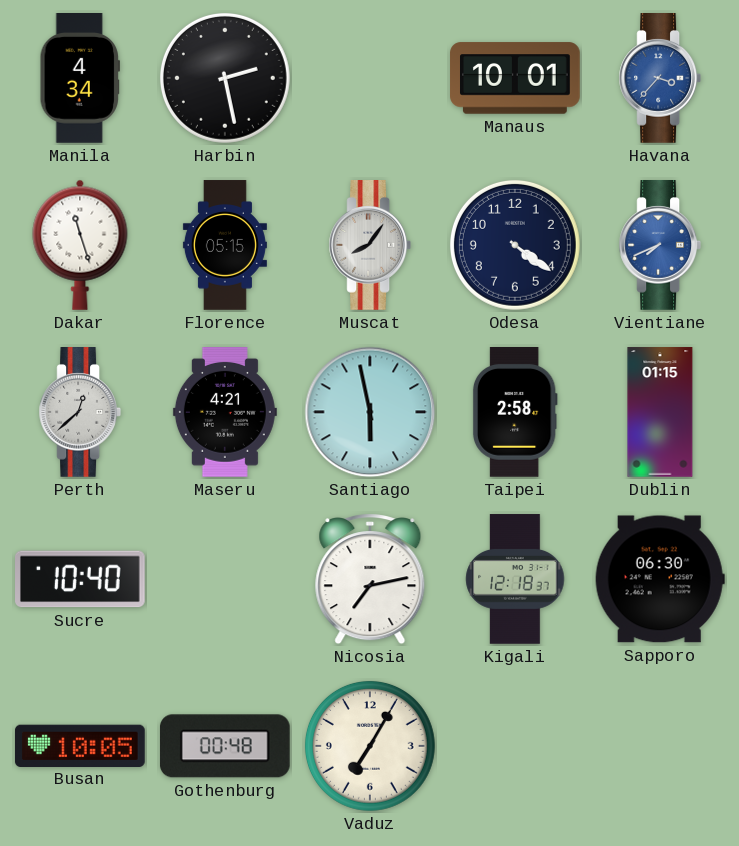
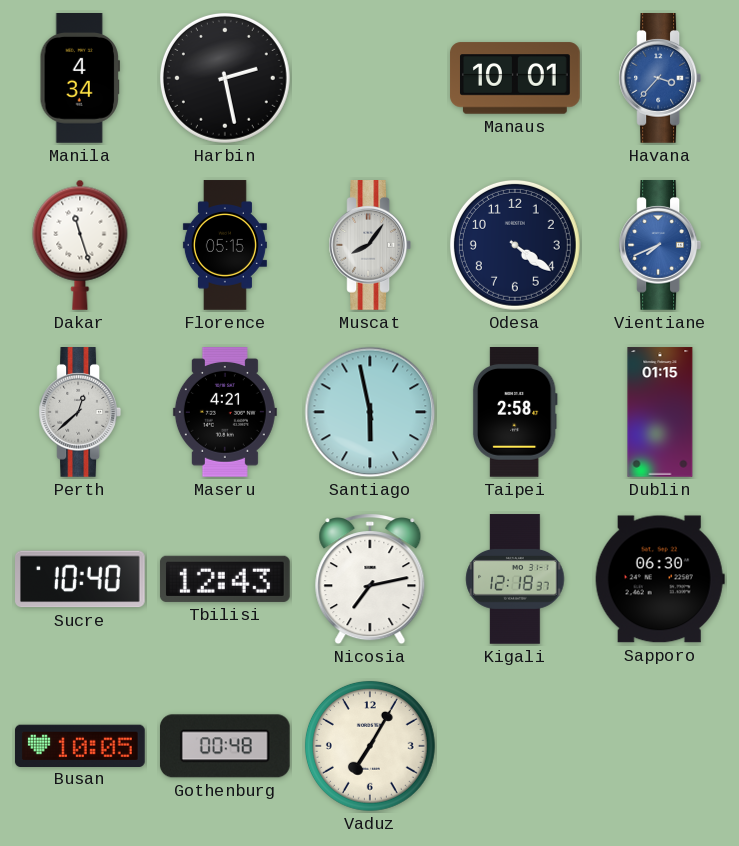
Tbilisi: none -> 12:43
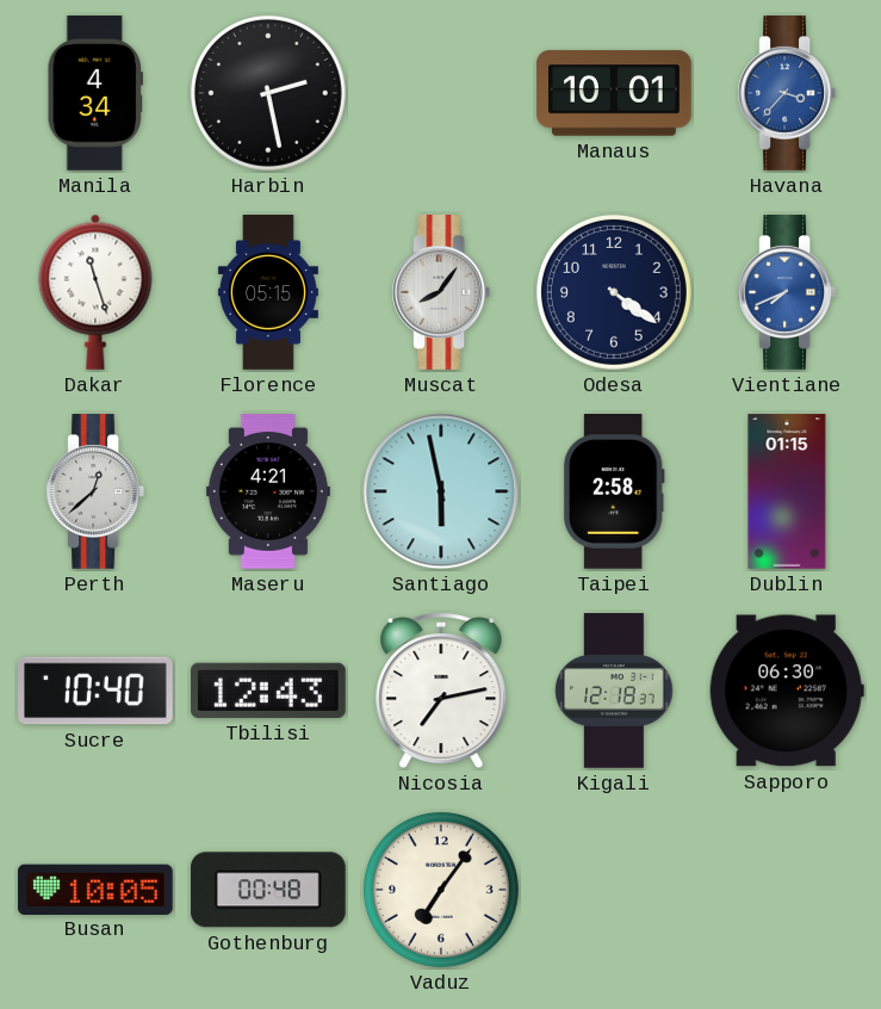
Vaduz: 7:05 -> 7:06
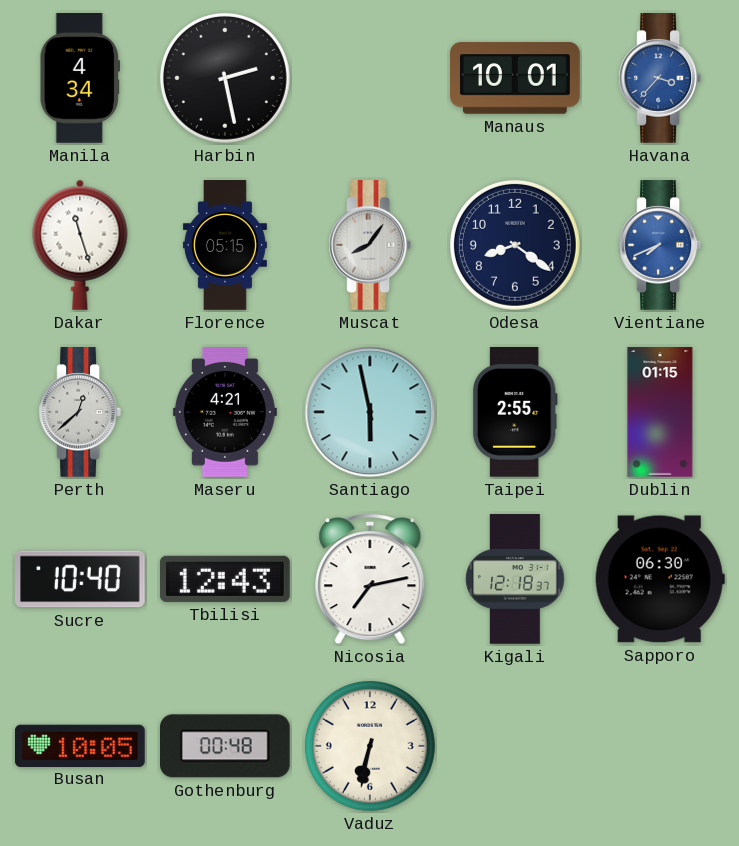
Odesa: 4:21 -> 8:21
Taipei: 2:58 -> 2:55
Vaduz: 7:06 -> 6:32
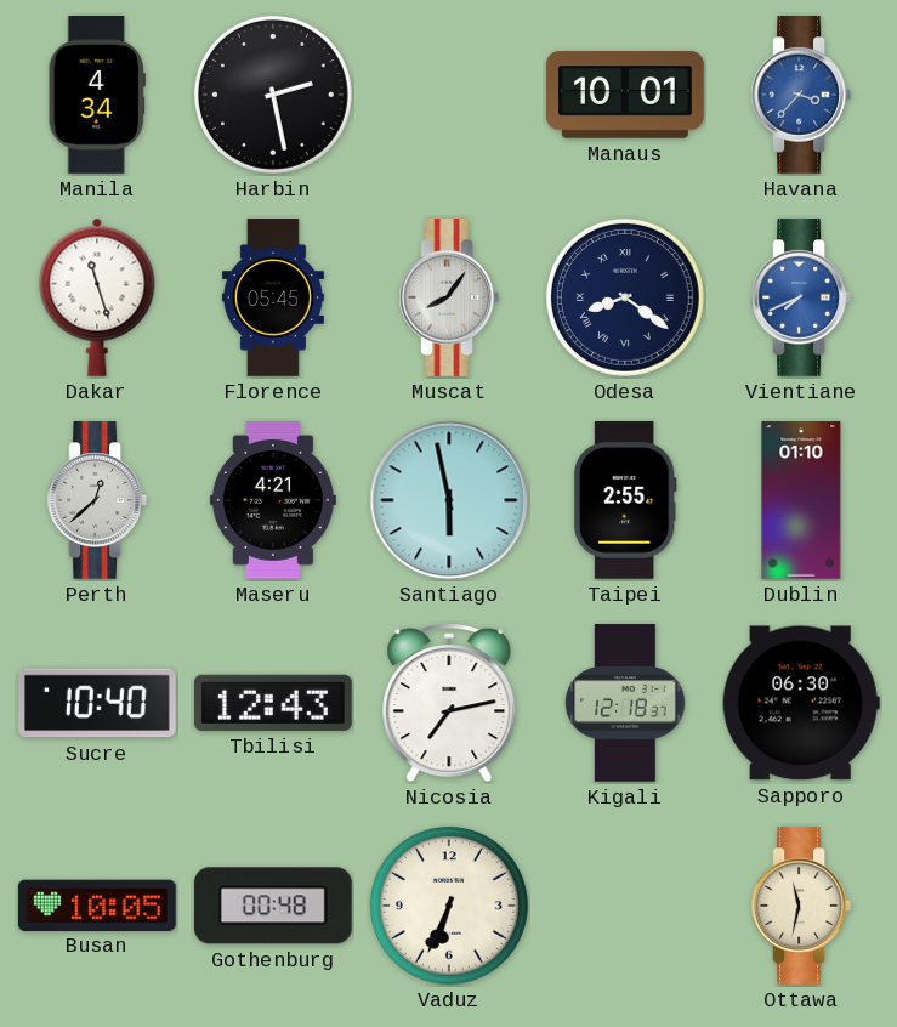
Florence: 05:15 -> 05:45
Odesa numerals: Arabic -> Roman
Dublin: 01:15 -> 01:10
Vaduz: 6:32 -> 6:34
Ottawa: none -> 11:32
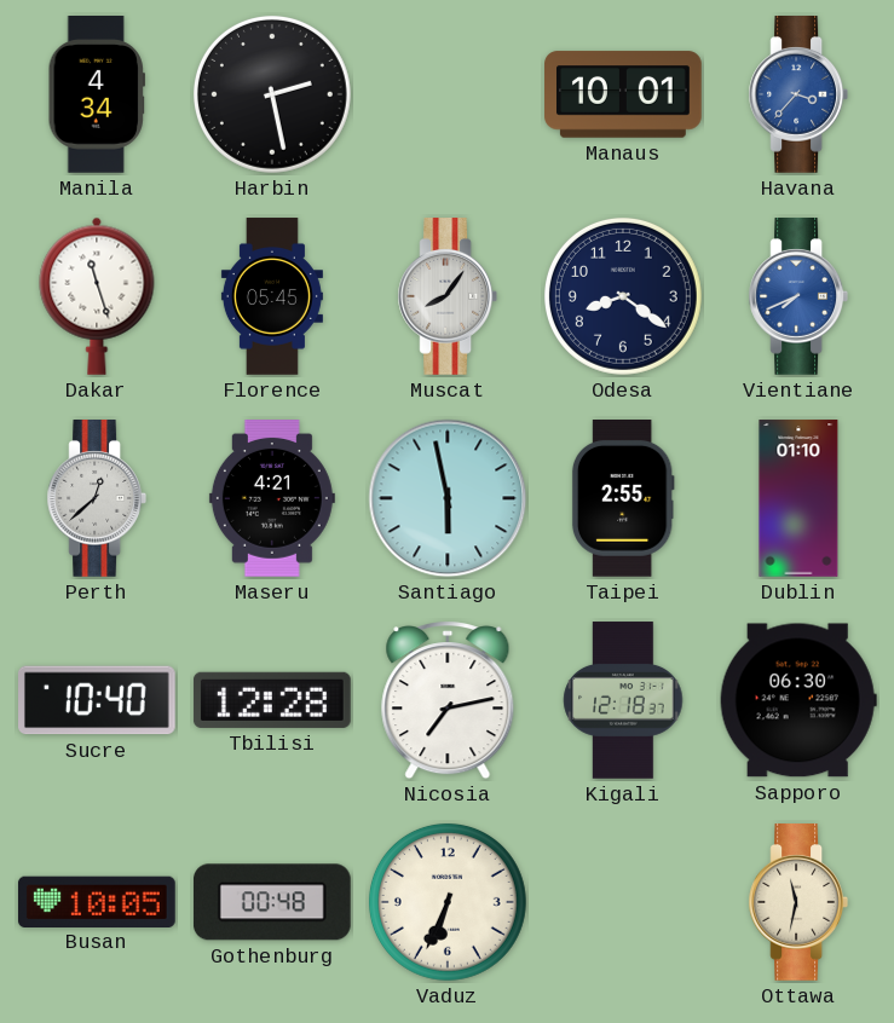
Odesa numerals: Roman -> Arabic
Tbilisi: 12:43 -> 12:28
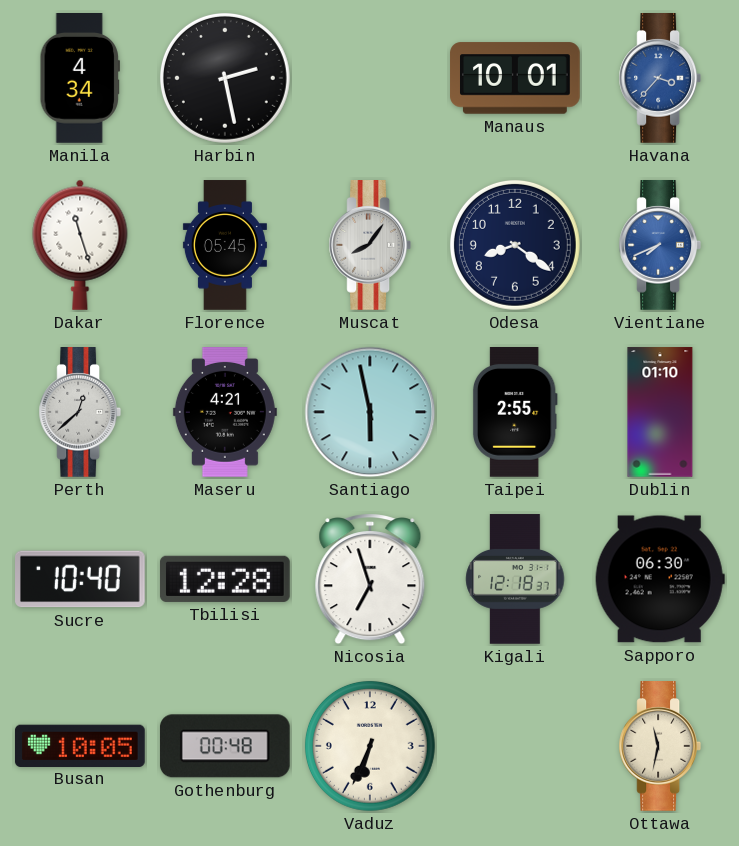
Nicosia: 7:13 -> 6:57
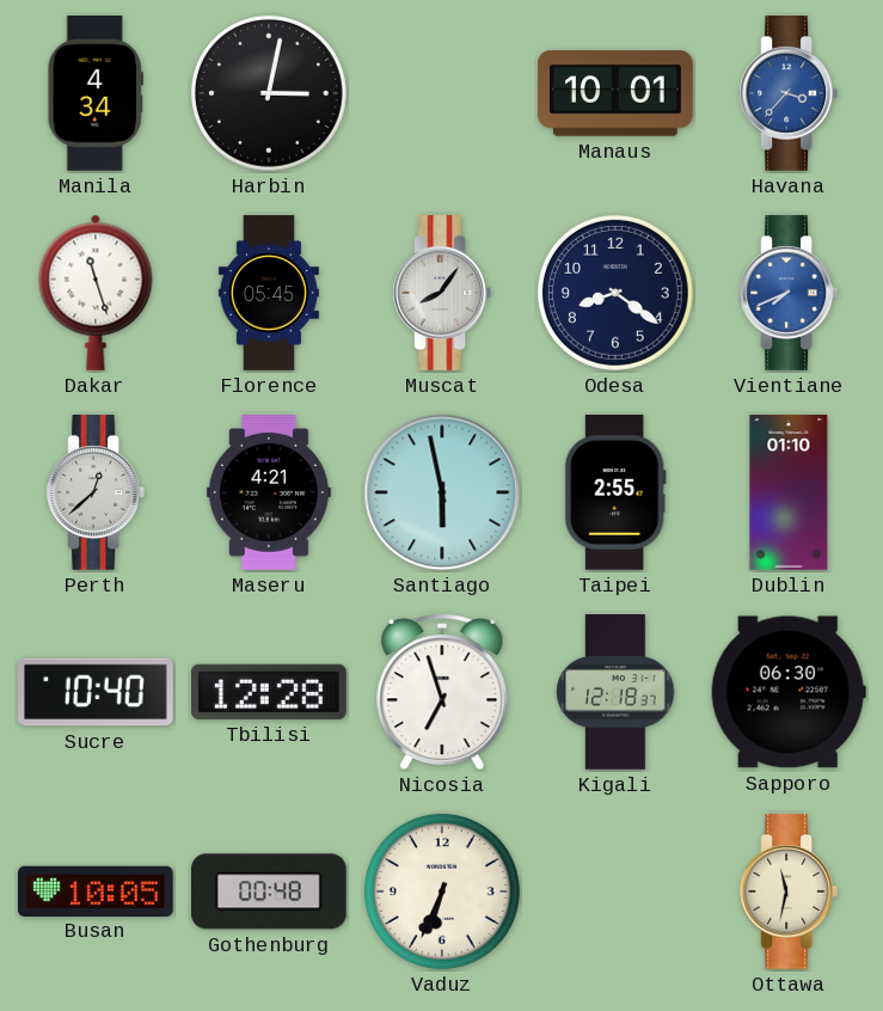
Harbin: 2:28 -> 3:02
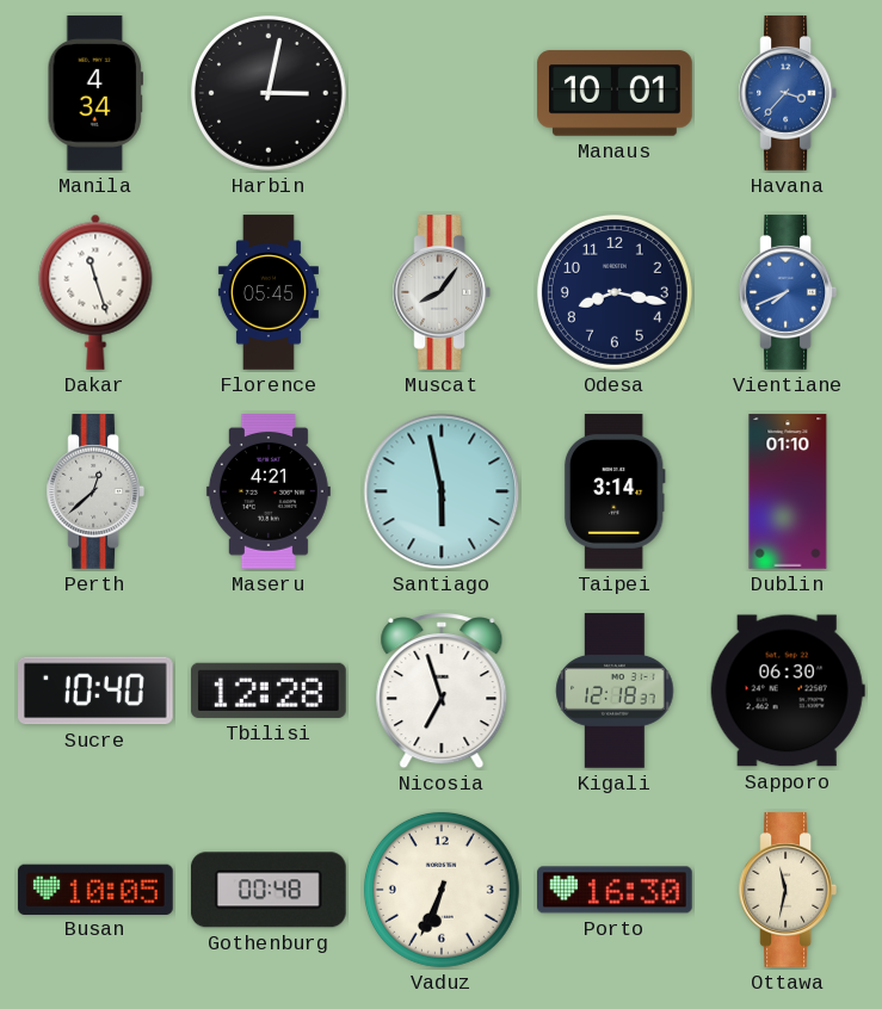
Odesa: 8:21 -> 8:17
Taipei: 2:55 -> 3:14
Porto: none -> 16:30
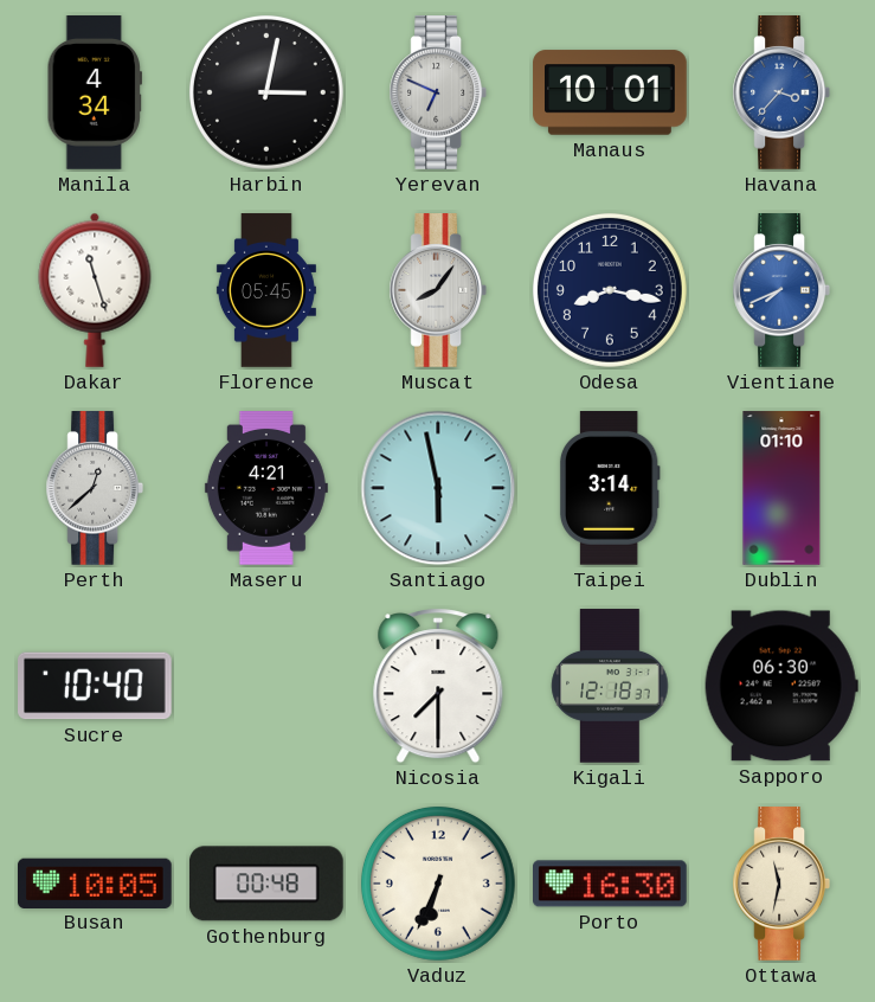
Yerevan: none -> 6:49
Tbilisi: 12:28 -> none
Nicosia: 6:57 -> 7:30
